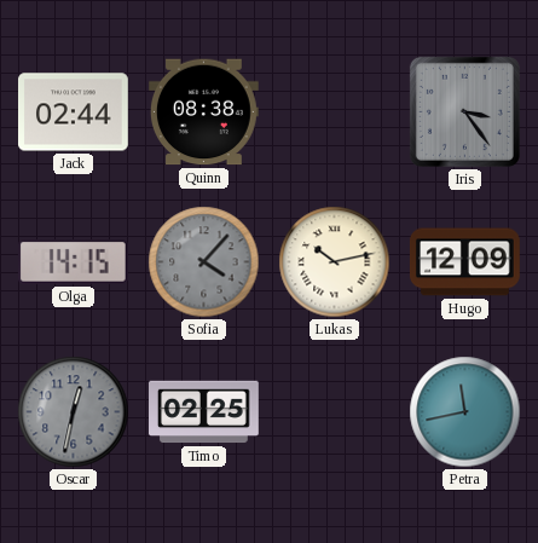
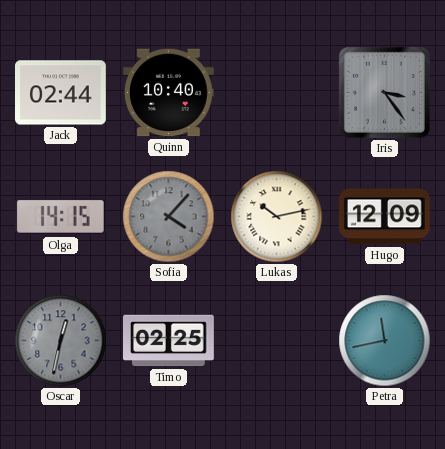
Quinn: 08:38 -> 10:40
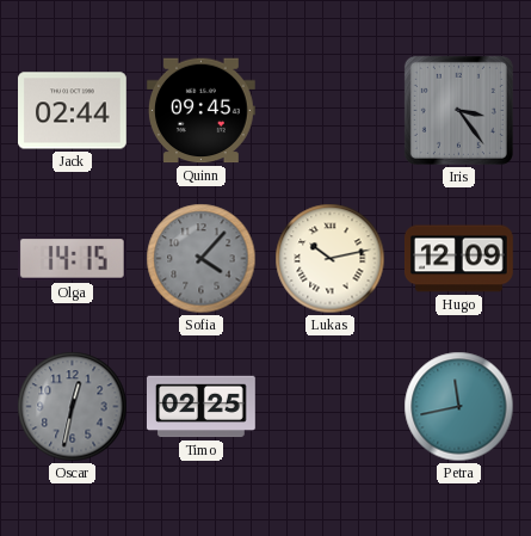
Quinn: 10:40 -> 09:45
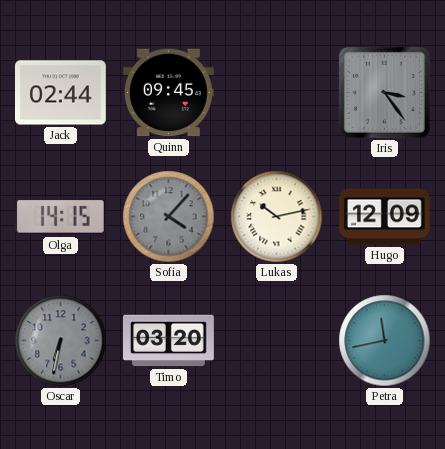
Oscar: 12:32 -> 6:32
Timo: 02:25 -> 03:20
